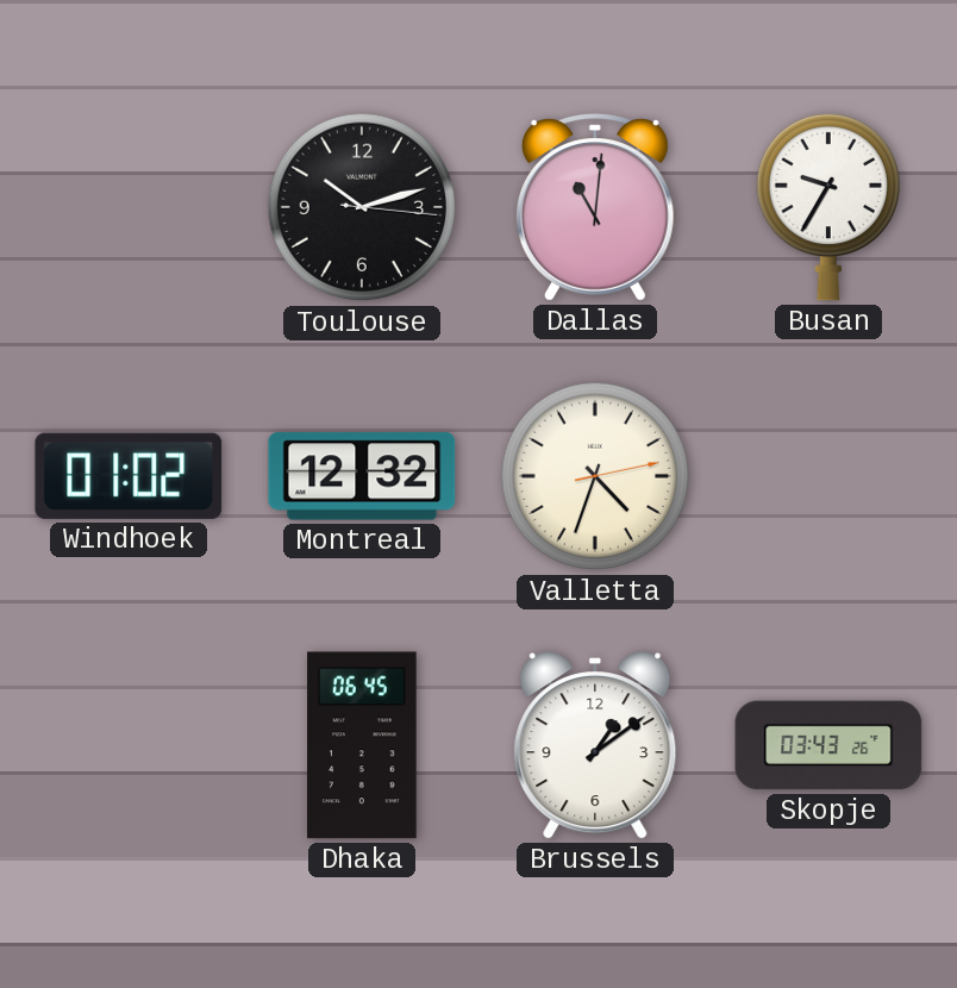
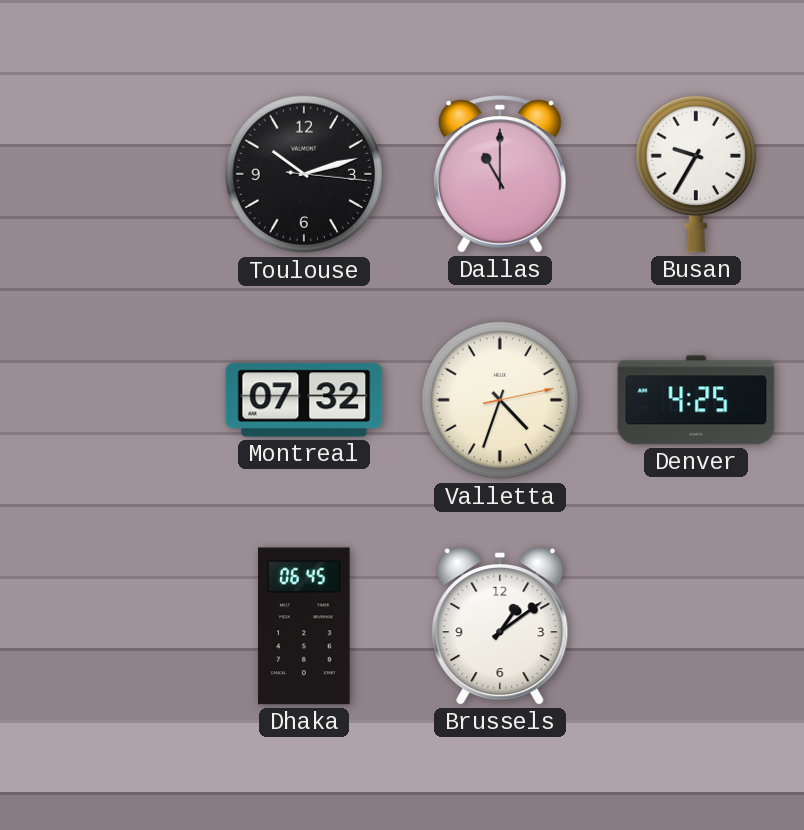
Dallas: 11:01 -> 11:00
Windhoek: 01:02 -> none
Montreal: 12:32 -> 07:32
Denver: none -> 4:25
Skopje: 03:43 -> none
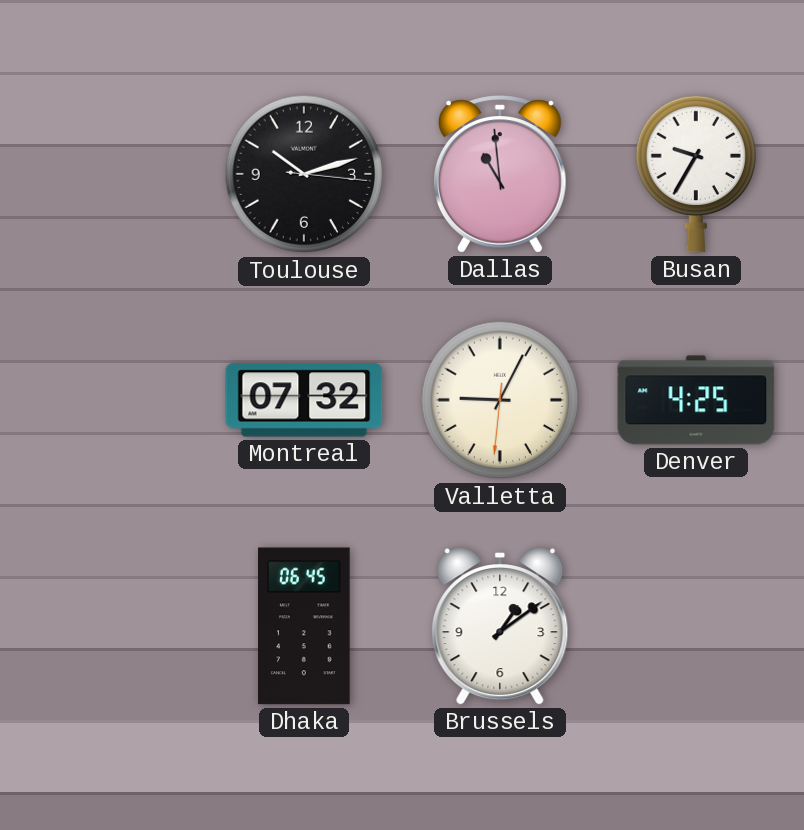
Dallas: 11:00 -> 10:59
Valletta: 4:33 -> 9:04
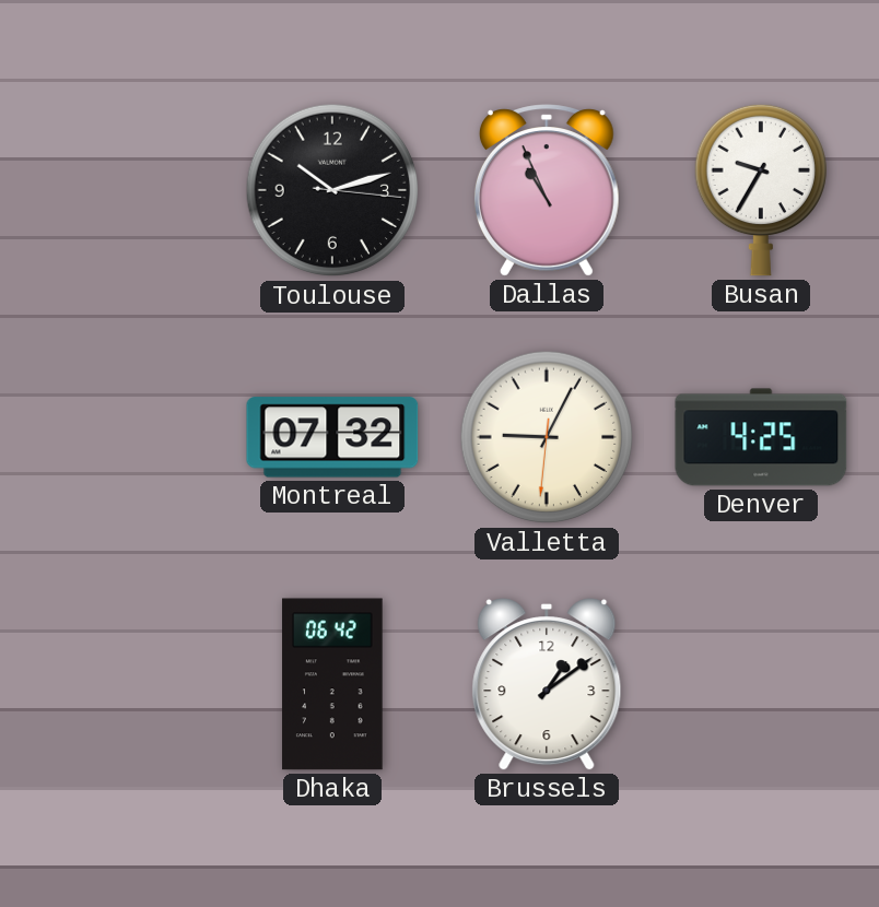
Dallas: 10:59 -> 10:56
Dhaka: 06:45 -> 06:42
